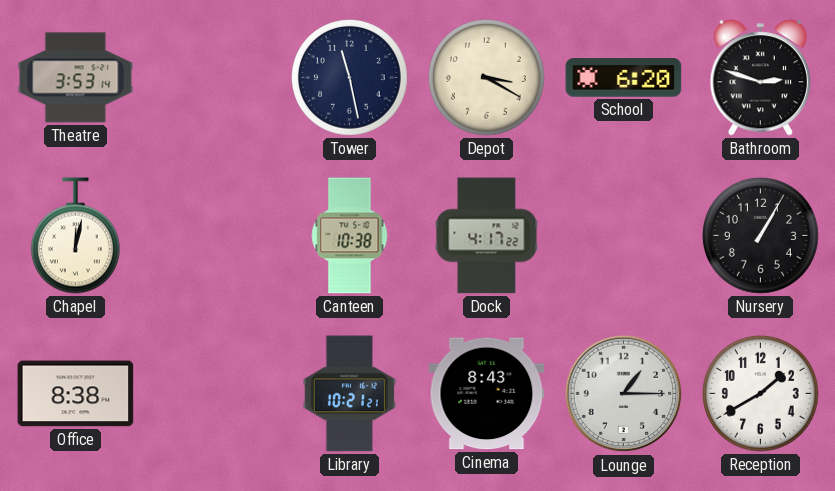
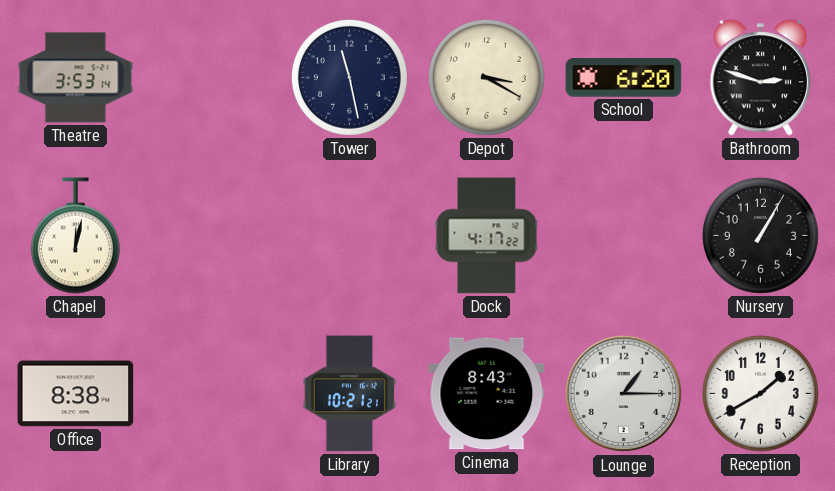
Canteen: 10:38 -> none
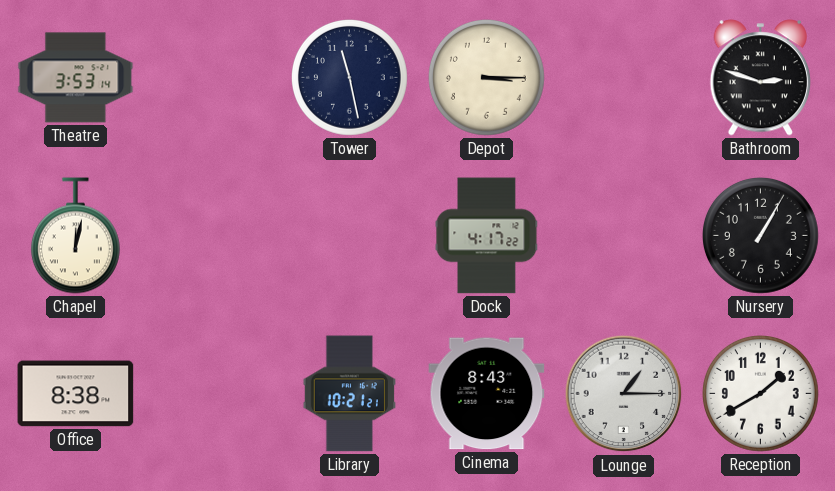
Depot: 3:20 -> 3:15
School: 6:20 -> none
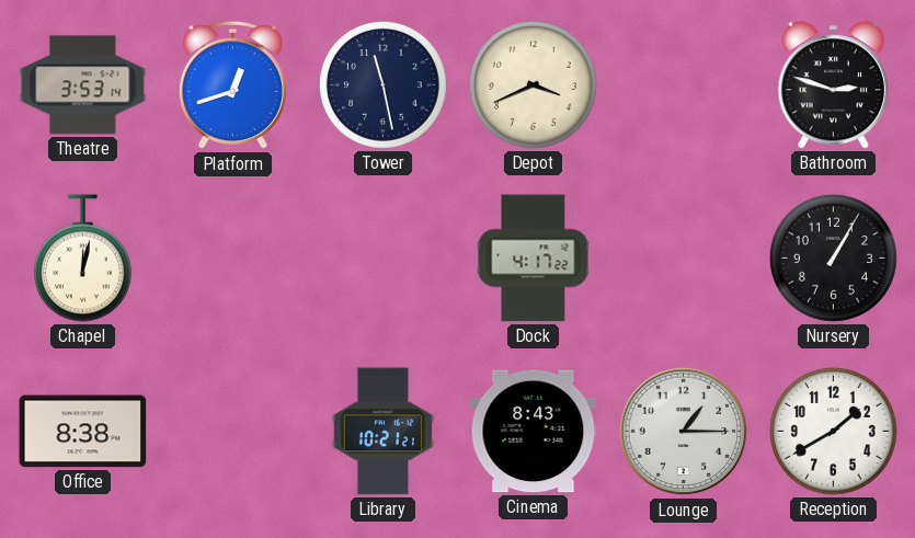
Platform: none -> 12:42
Depot: 3:15 -> 3:41
